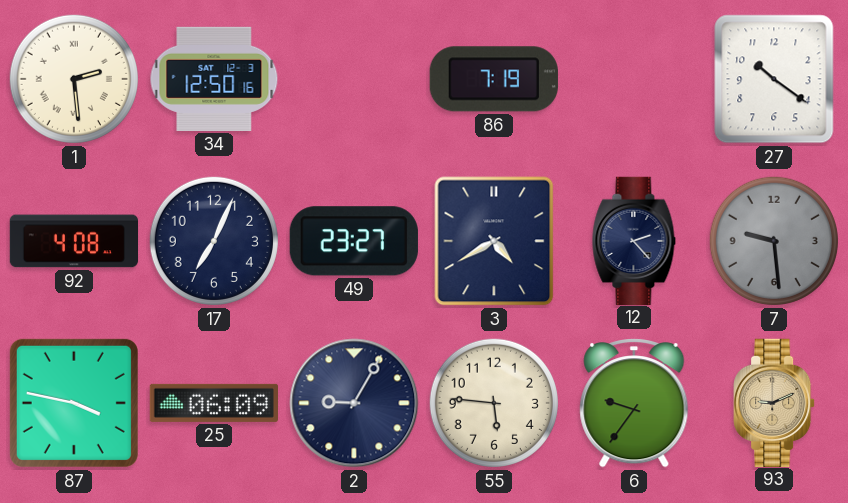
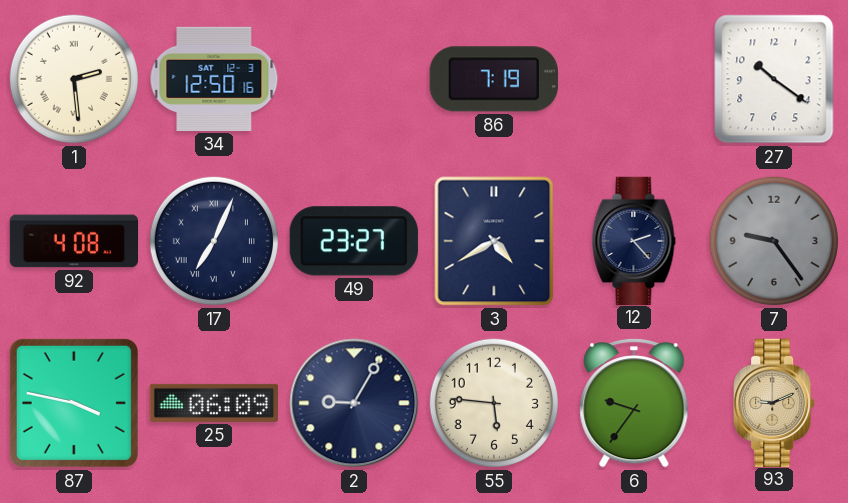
17 numerals: Arabic -> Roman
7: 9:29 -> 9:24
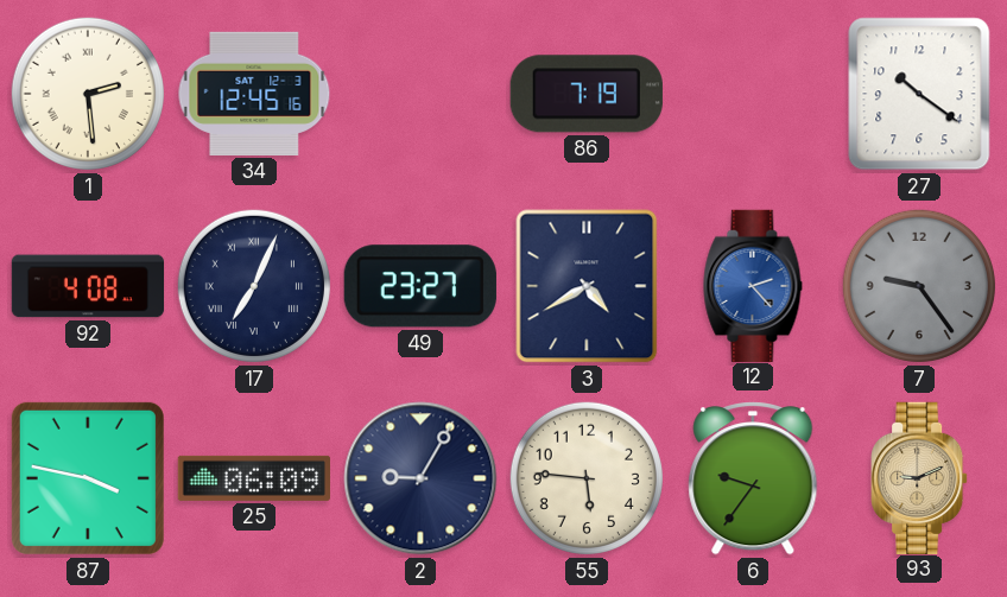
34: 12:50 -> 12:45
12 dial: navy -> blue
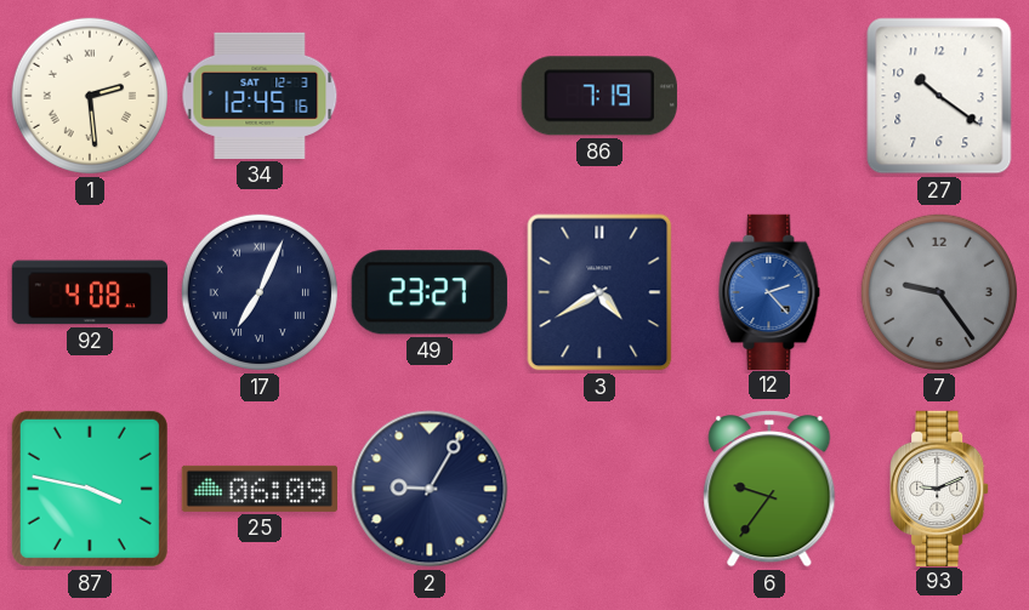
55: 5:46 -> none
93 dial: champagne -> white
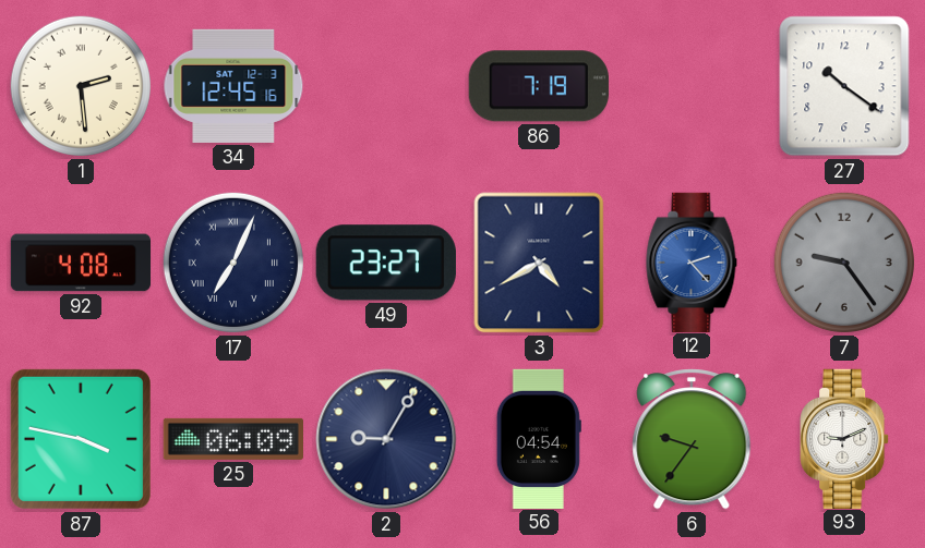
56: none -> 04:54
